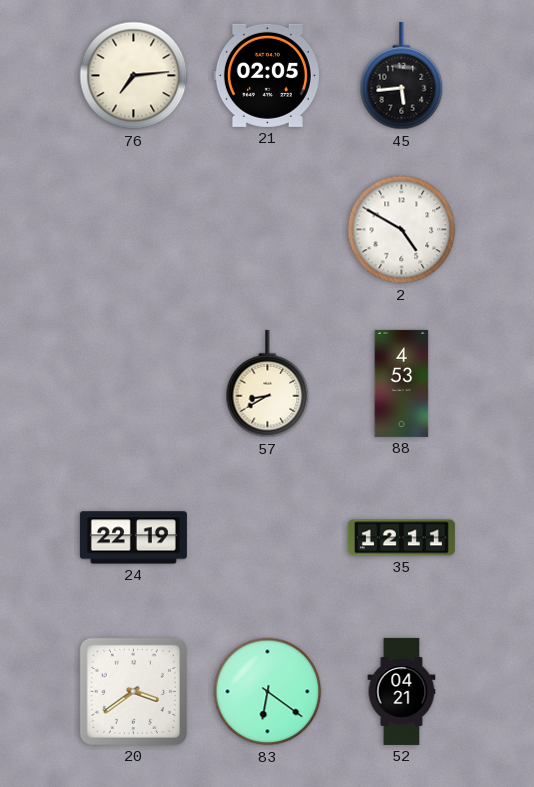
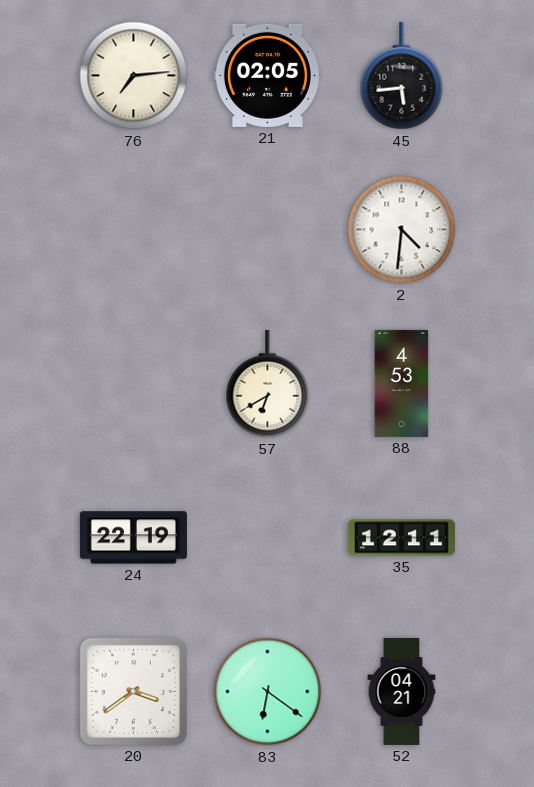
2: 4:50 -> 4:31
57: 8:40 -> 6:40
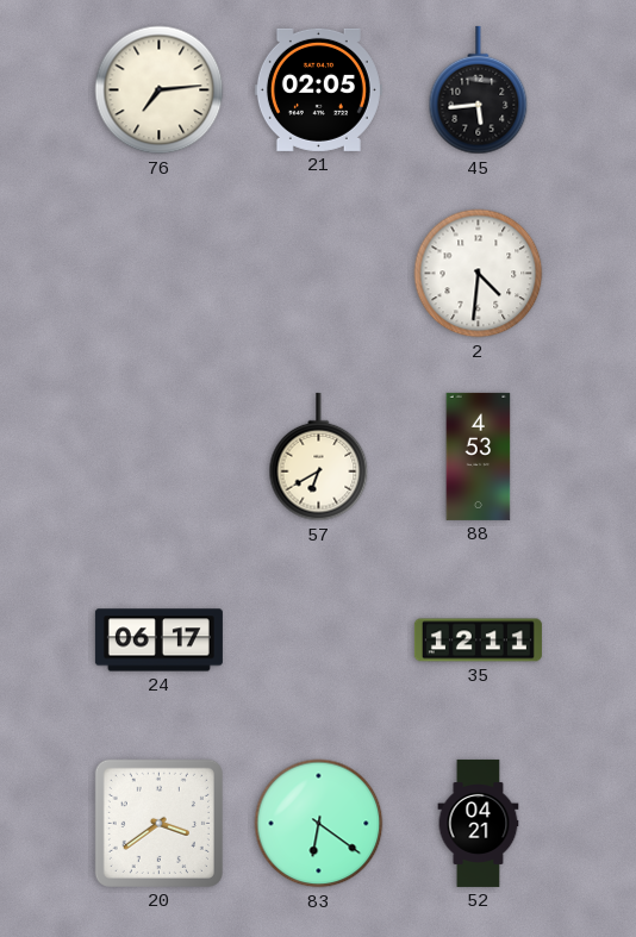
24: 22:19 -> 06:17
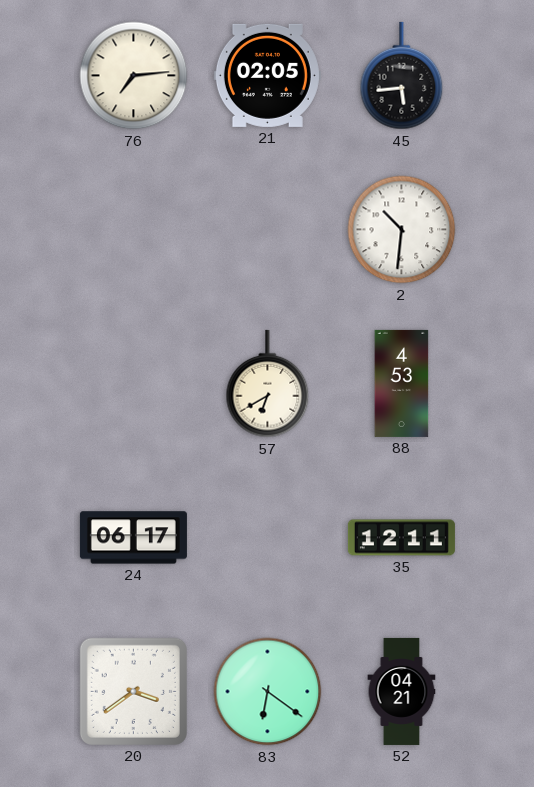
2: 4:31 -> 10:31
